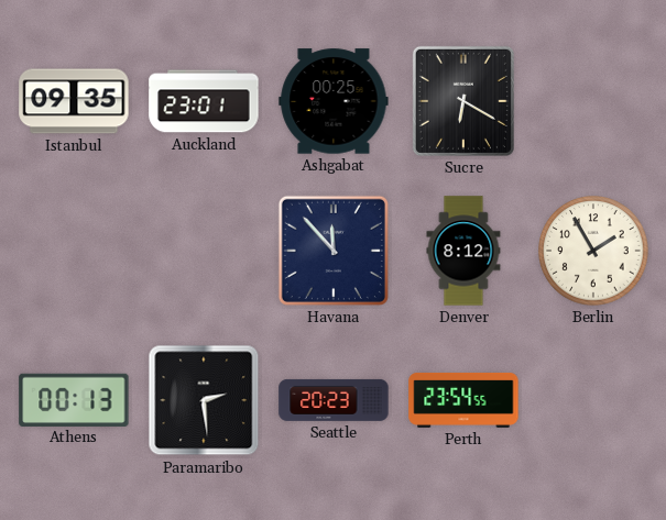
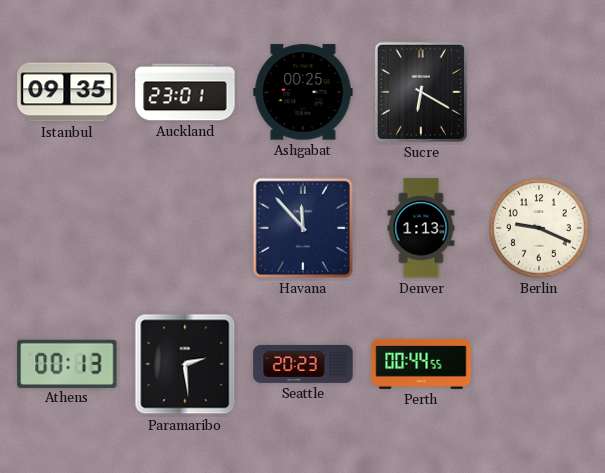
Denver: 8:12 -> 1:13
Berlin: 1:55 -> 9:19
Perth: 23:54 -> 00:44
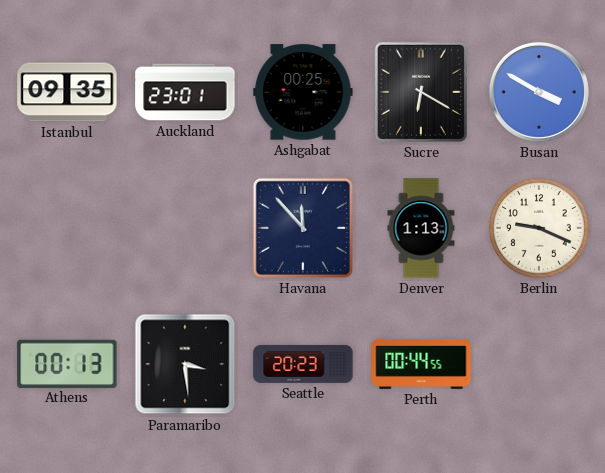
Busan: none -> 3:50
Paramaribo: 2:29 -> 3:29
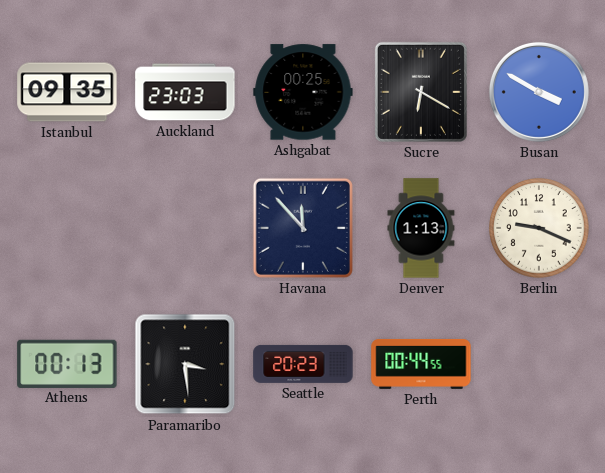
Auckland: 23:01 -> 23:03
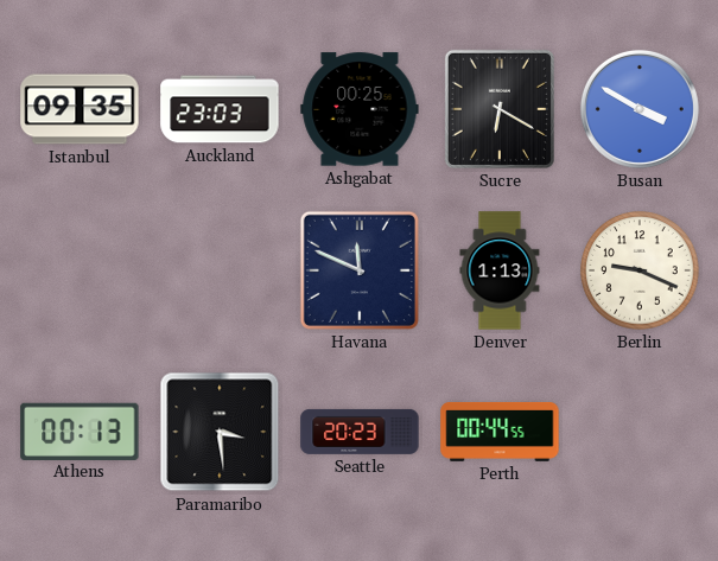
Havana: 11:53 -> 11:49
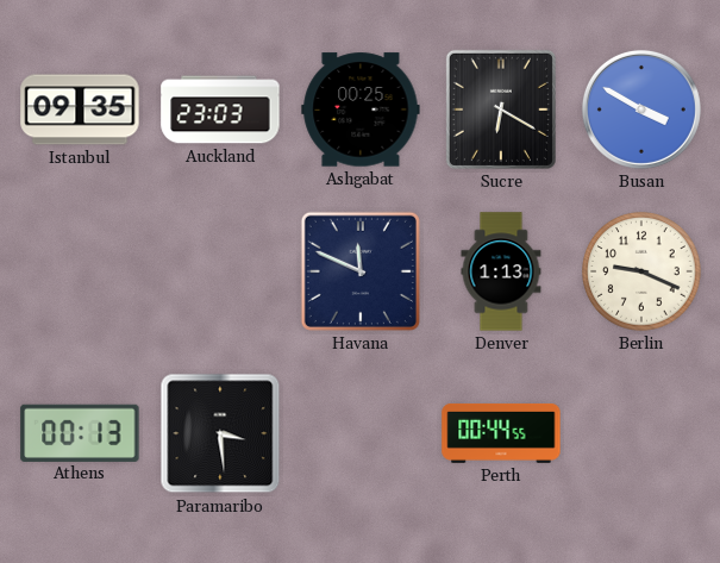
Seattle: 20:23 -> none
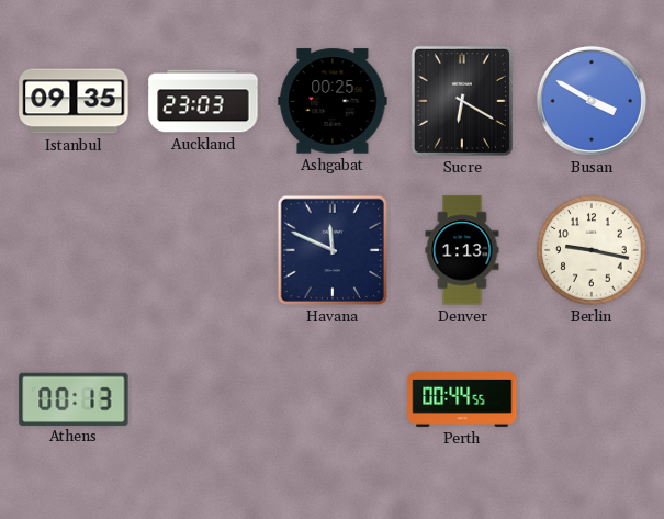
Berlin: 9:19 -> 9:17
Paramaribo: 3:29 -> none
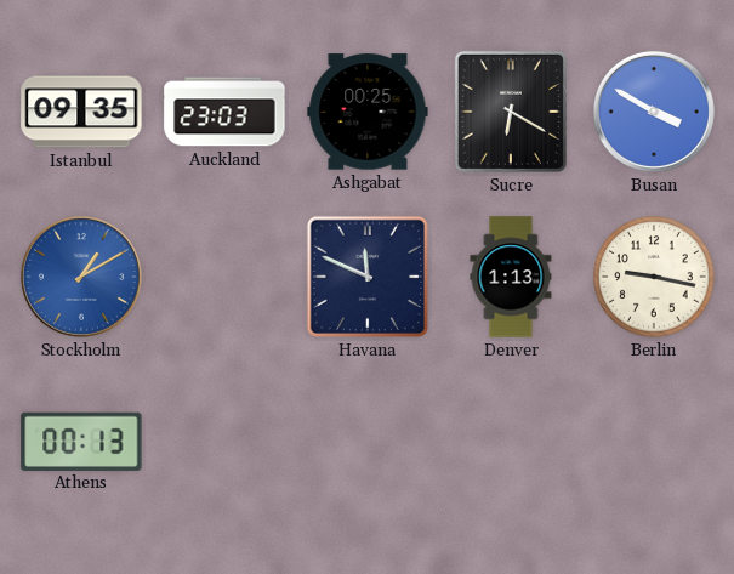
Stockholm: none -> 1:10
Perth: 00:44 -> none
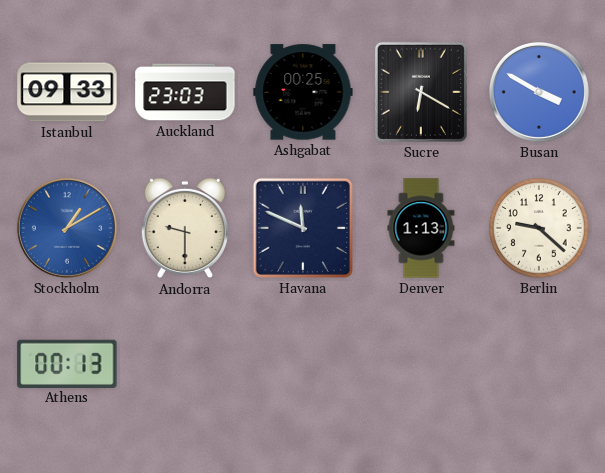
Istanbul: 09:35 -> 09:33
Andorra: none -> 9:30
Berlin: 9:17 -> 9:22
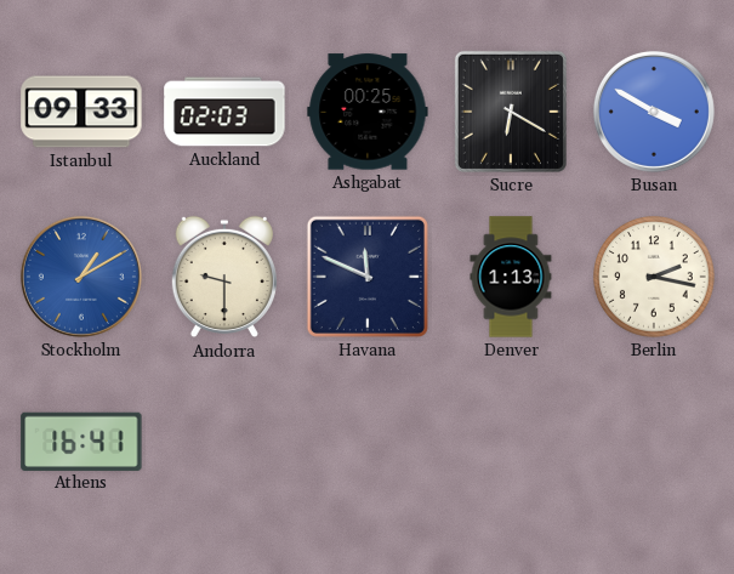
Auckland: 23:03 -> 02:03
Berlin: 9:22 -> 2:17
Athens: 00:13 -> 16:41
